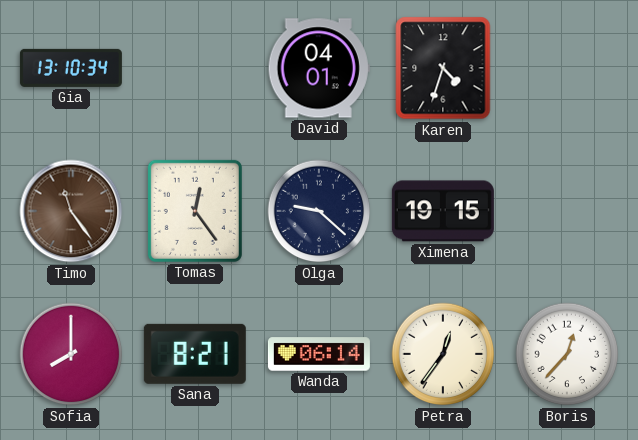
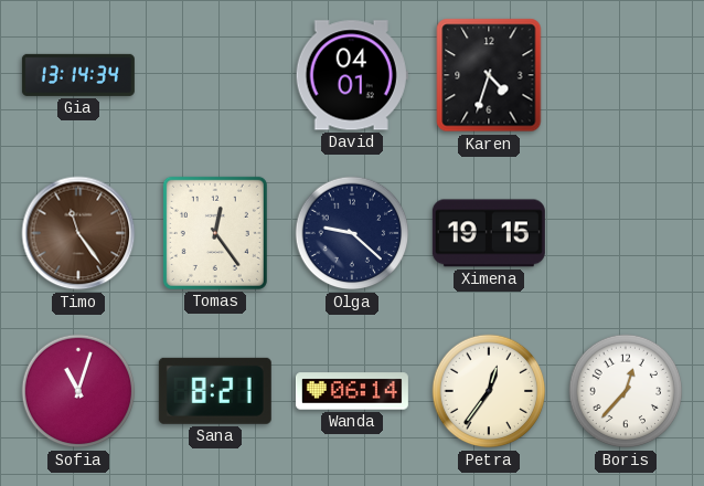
Gia: 13:10 -> 13:14
Sofia: 8:00 -> 11:03
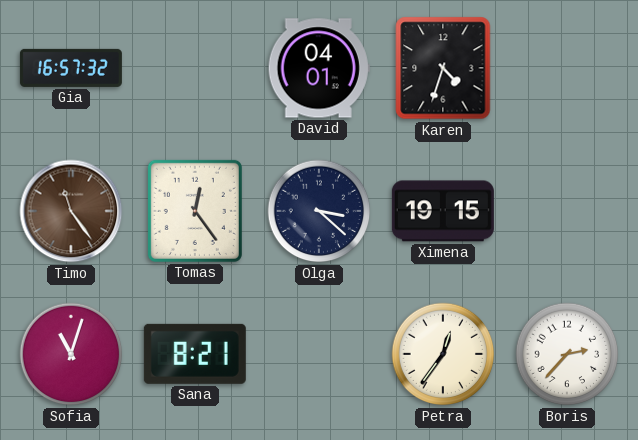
Gia: 13:14 -> 16:57
Olga: 9:22 -> 3:22
Wanda: 06:14 -> none
Boris: 12:37 -> 2:37
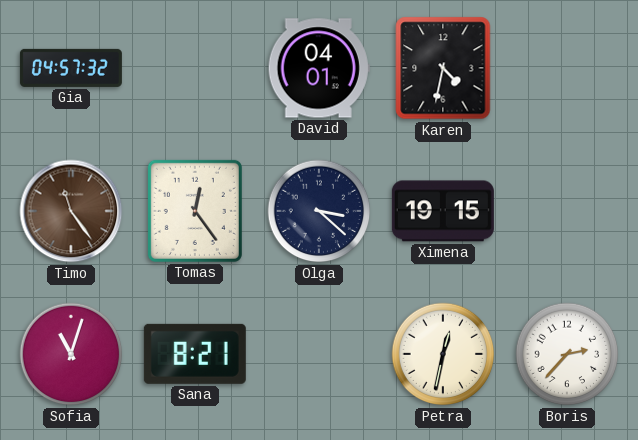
Gia: 16:57 -> 04:57
Karen: 4:33 -> 4:32
Petra: 12:36 -> 12:32
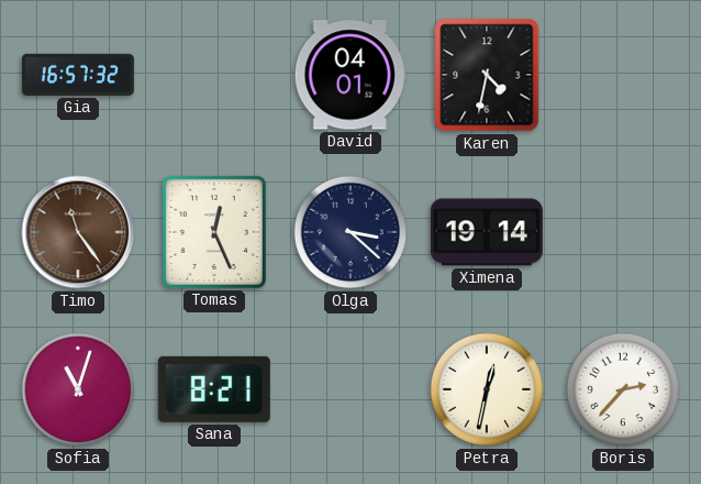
Gia: 04:57 -> 16:57
Tomas: 12:24 -> 12:26
Ximena: 19:15 -> 19:14
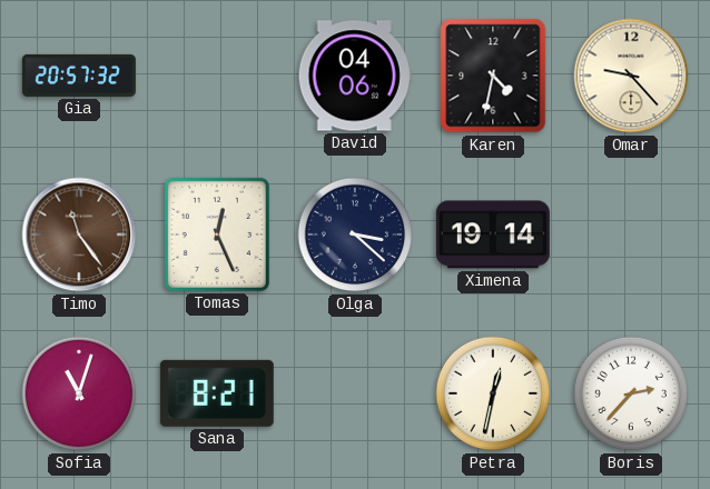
Gia: 16:57 -> 20:57
David: 04:01 -> 04:06
Omar: none -> 9:23
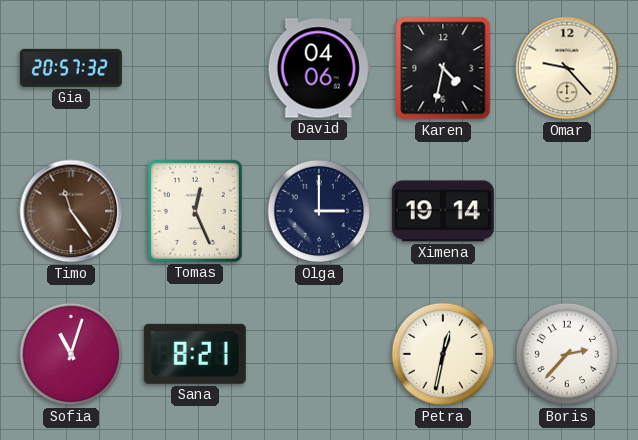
Olga: 3:22 -> 3:00
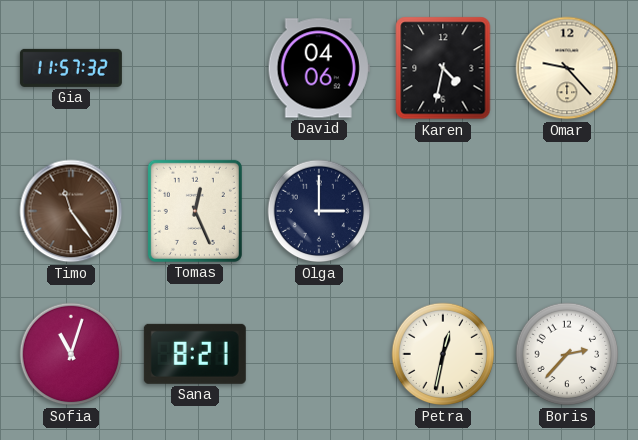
Gia: 20:57 -> 11:57
Ximena: 19:14 -> none
